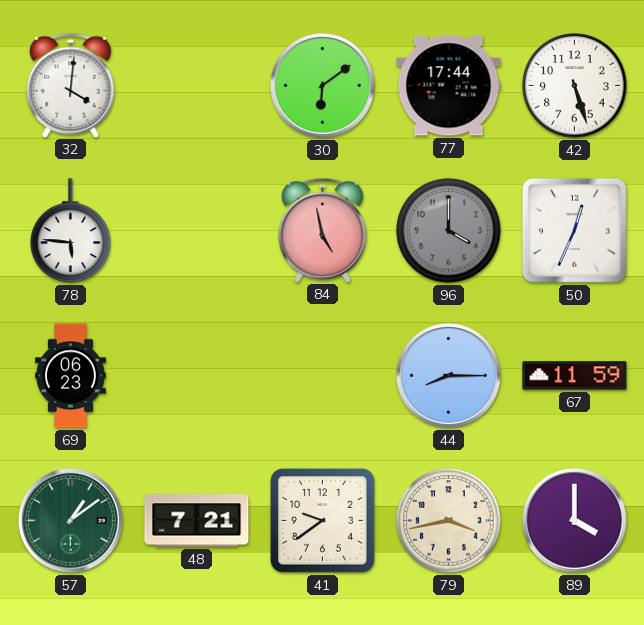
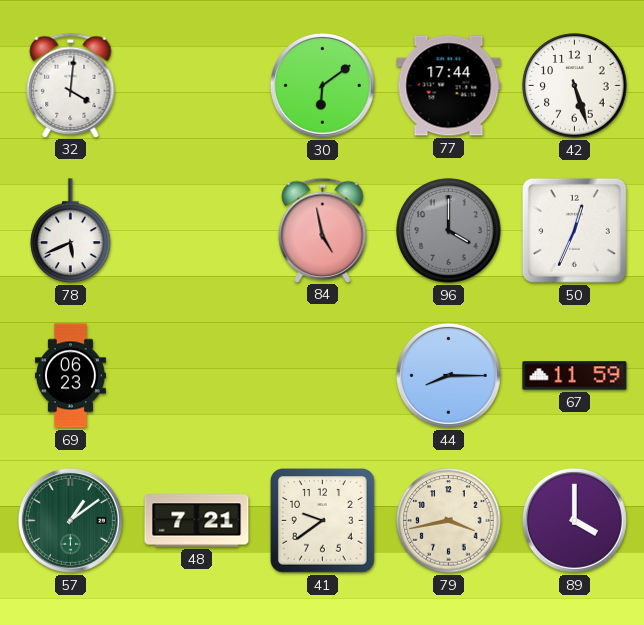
78: 5:46 -> 5:41
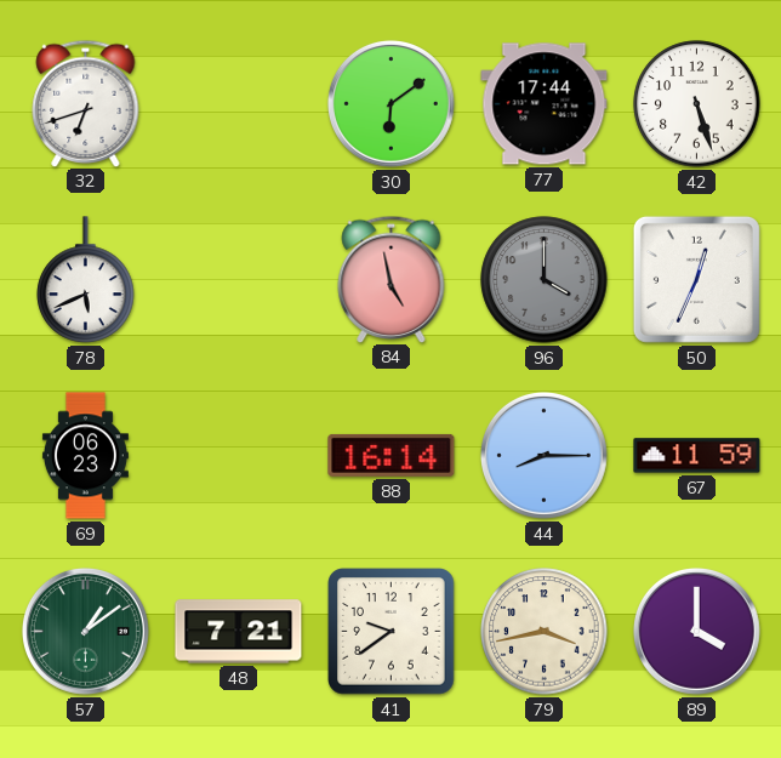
32: 4:01 -> 6:42
88: none -> 16:14
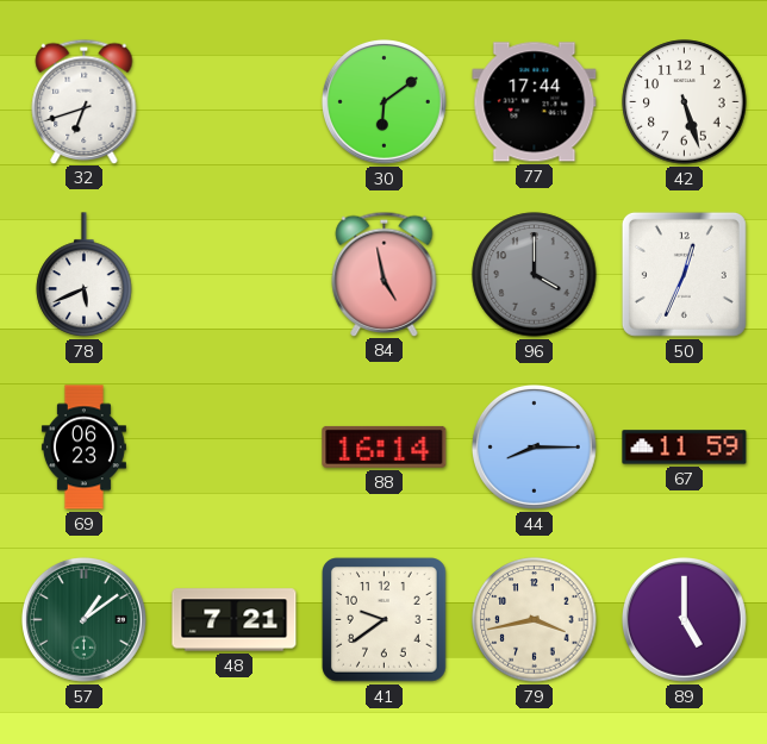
89: 4:00 -> 5:00
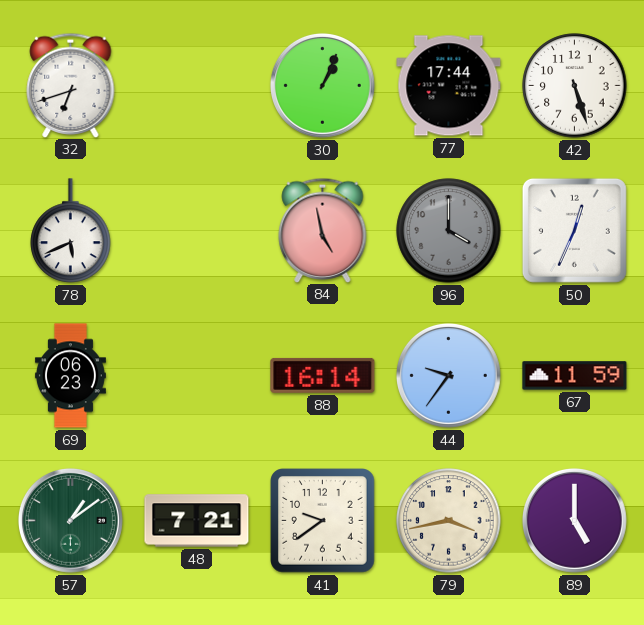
30: 6:09 -> 1:04
44: 8:15 -> 9:36
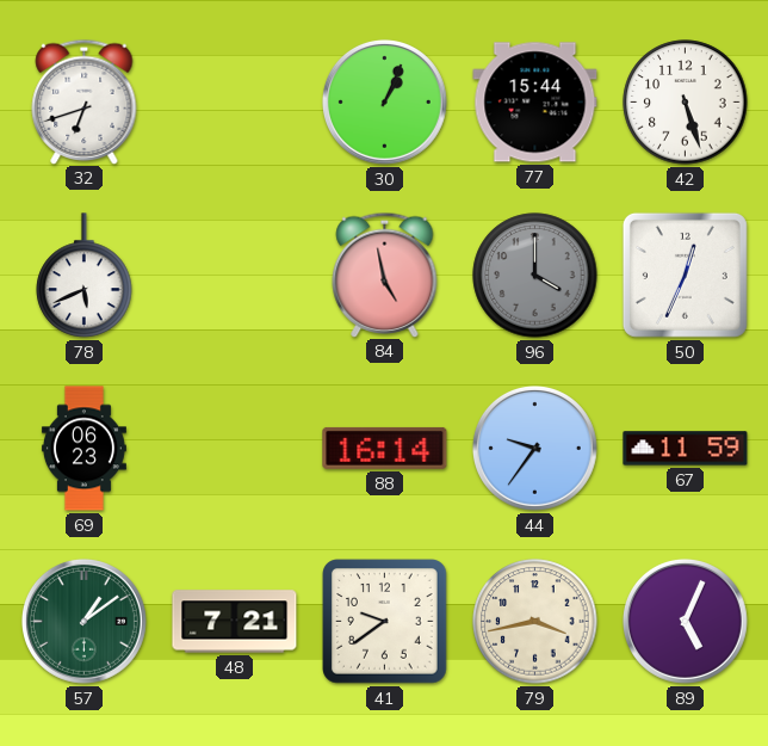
77: 17:44 -> 15:44
89: 5:00 -> 5:04
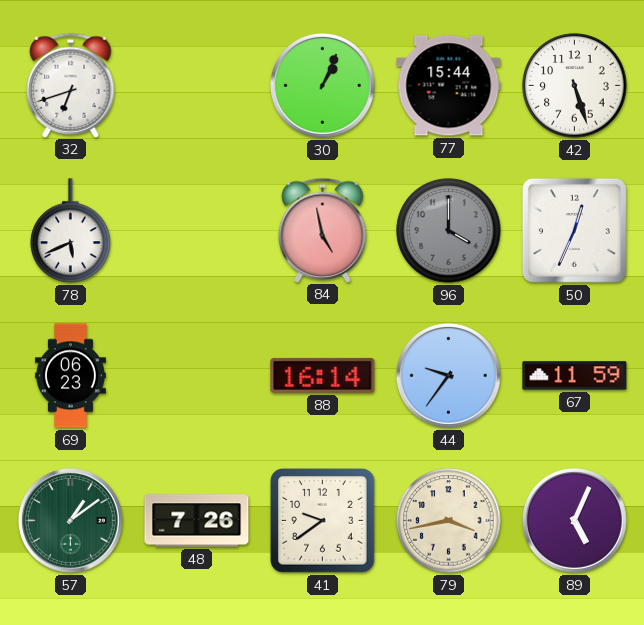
48: 7:21 -> 7:26
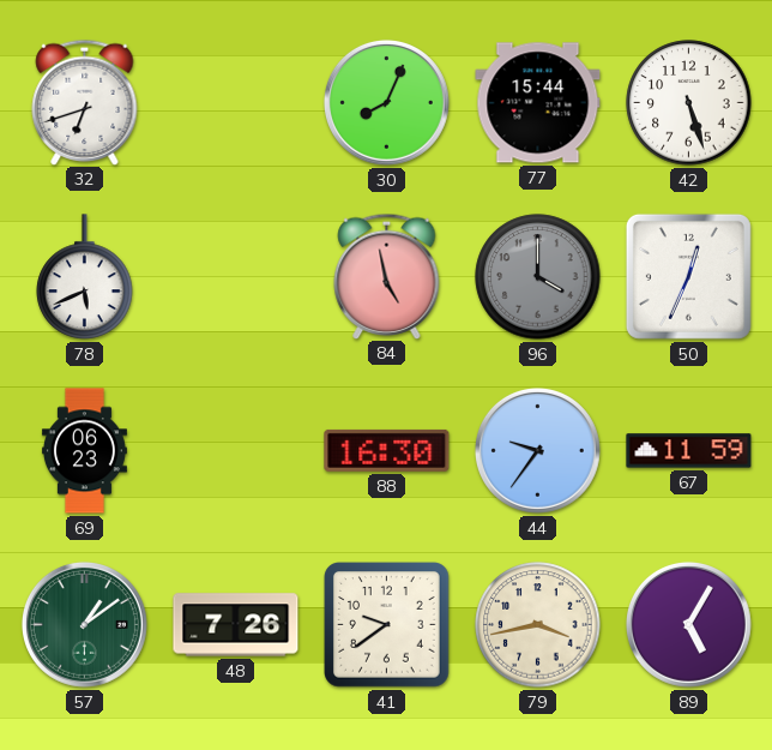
30: 1:04 -> 8:04
88: 16:14 -> 16:30
89: 5:04 -> 5:05
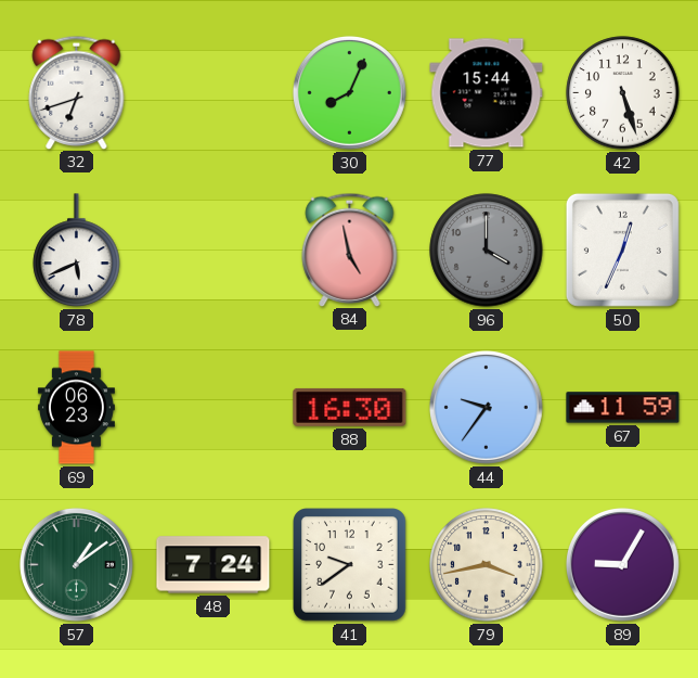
48: 7:26 -> 7:24
89: 5:05 -> 9:05
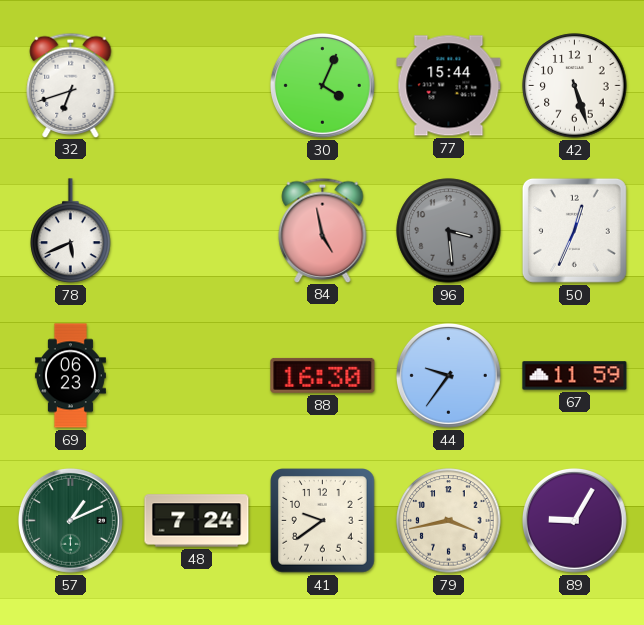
30: 8:04 -> 4:04
96: 4:00 -> 3:29
57: 1:09 -> 1:11
